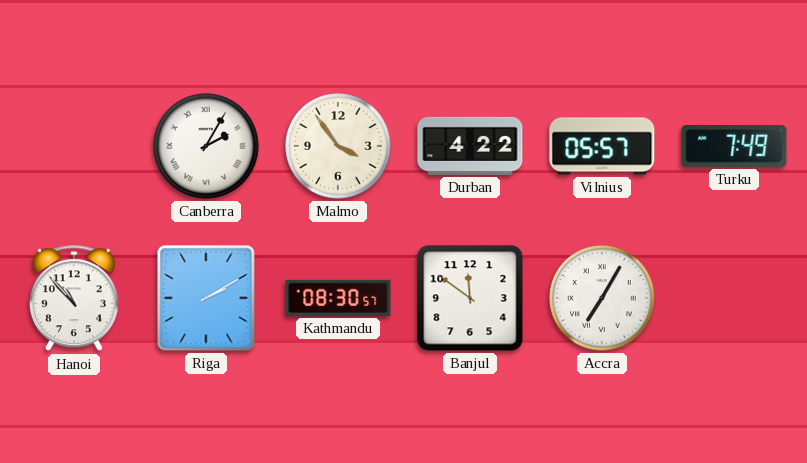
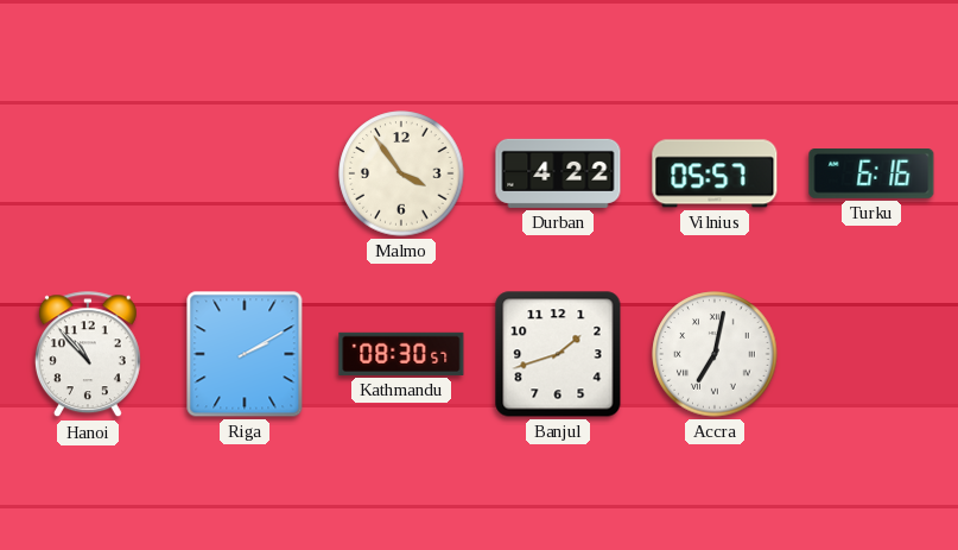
Canberra: 2:05 -> none
Turku: 7:49 -> 6:16
Banjul: 11:51 -> 1:42
Accra: 7:05 -> 7:02
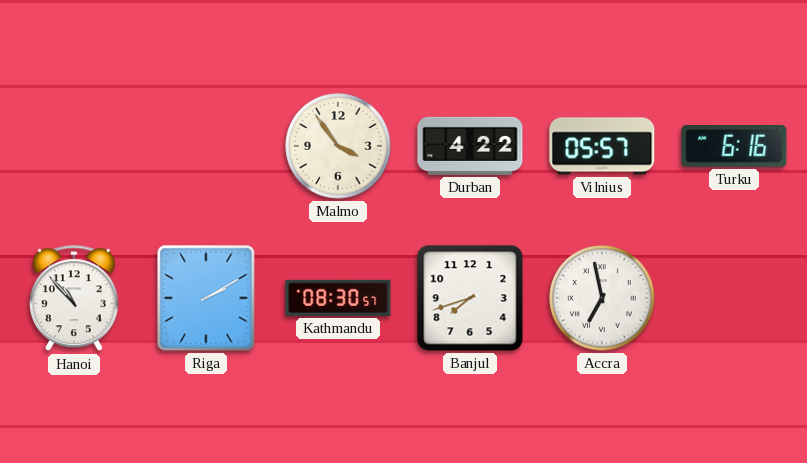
Banjul: 1:42 -> 7:42
Accra: 7:02 -> 6:58
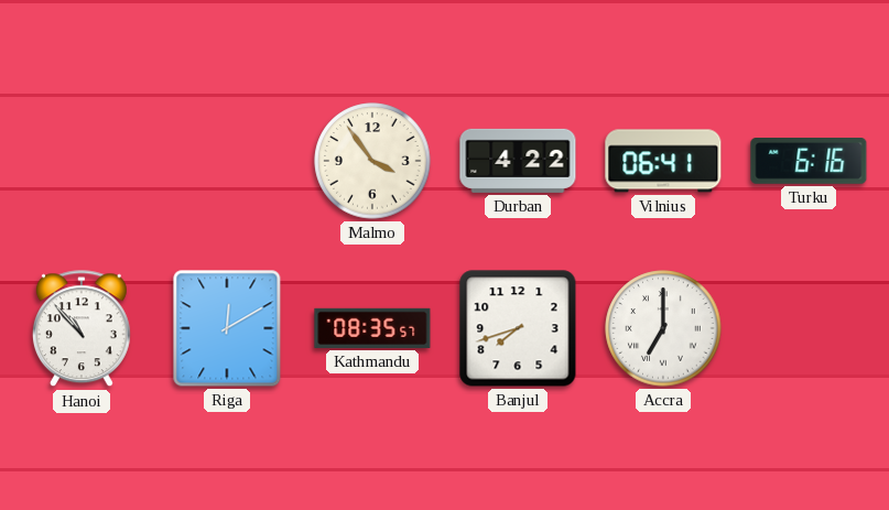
Vilnius: 05:57 -> 06:41
Riga: 2:10 -> 12:10
Kathmandu: 08:30 -> 08:35
Accra: 6:58 -> 7:00
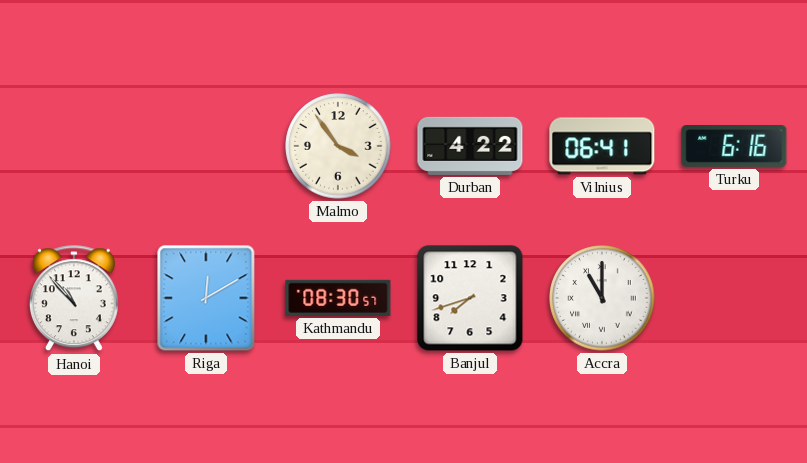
Kathmandu: 08:35 -> 08:30
Accra: 7:00 -> 11:00
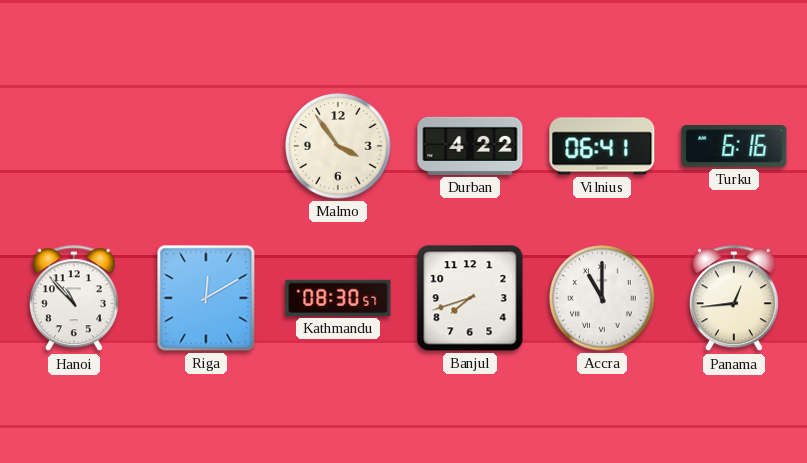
Panama: none -> 12:44
